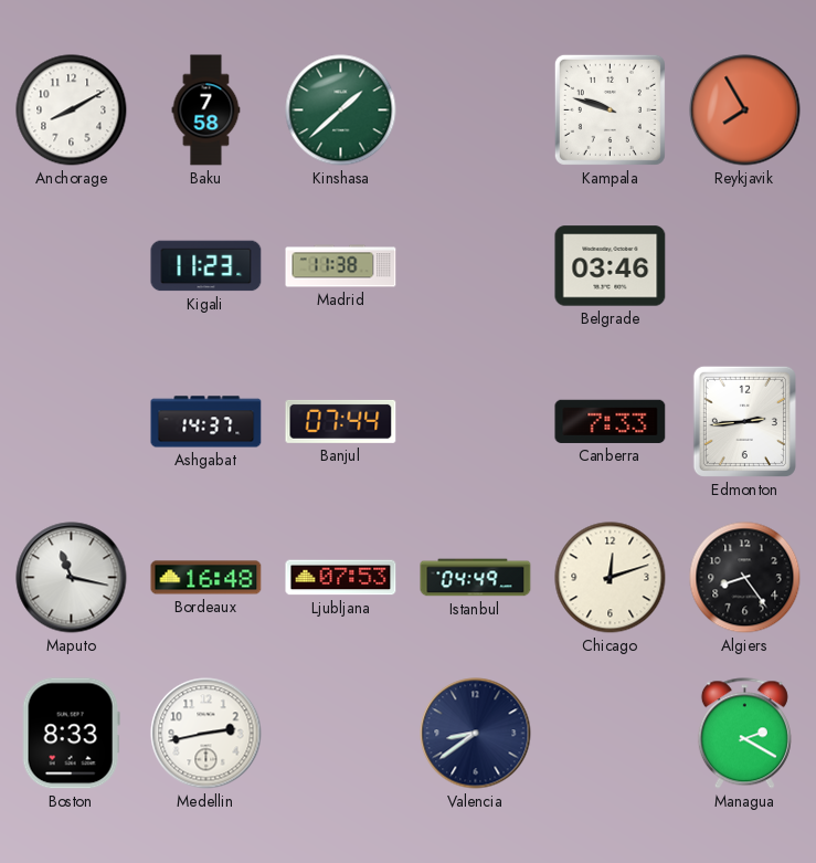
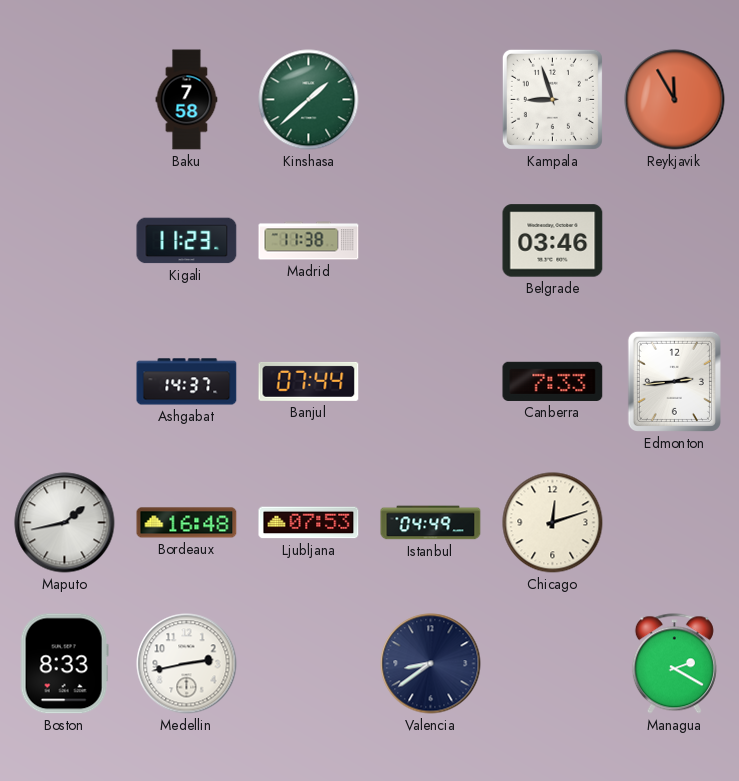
Anchorage: 8:10 -> none
Kampala: 9:48 -> 8:57
Reykjavik: 7:55 -> 11:55
Maputo: 11:17 -> 1:43
Algiers: 8:24 -> none
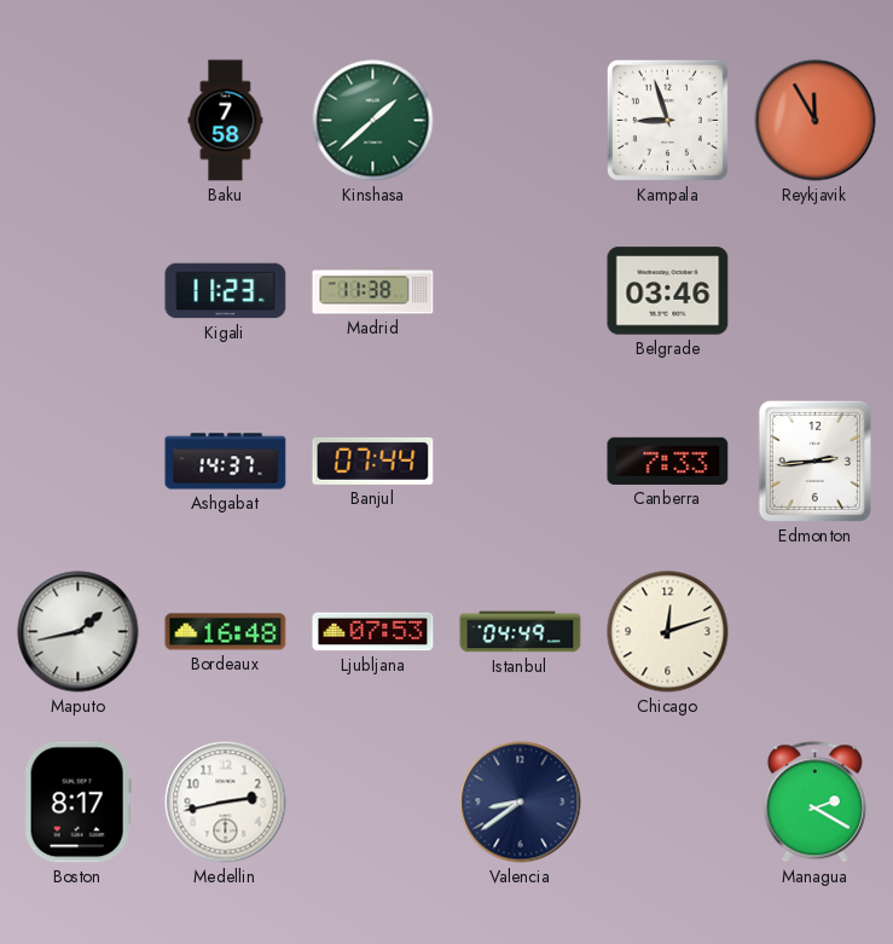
Boston: 8:33 -> 8:17
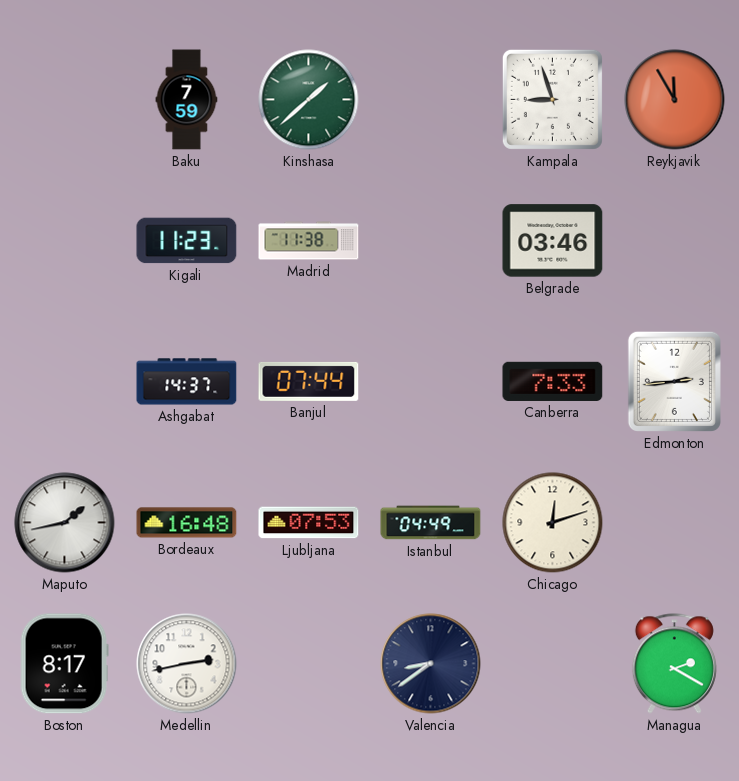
Baku: 7:58 -> 7:59
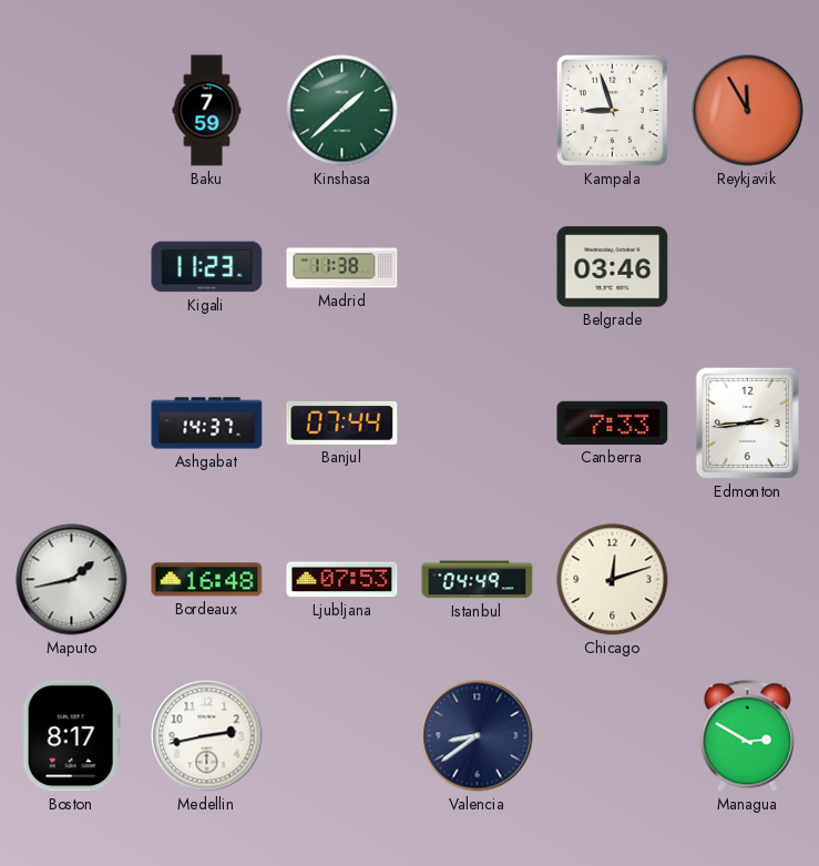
Managua: 2:20 -> 2:50
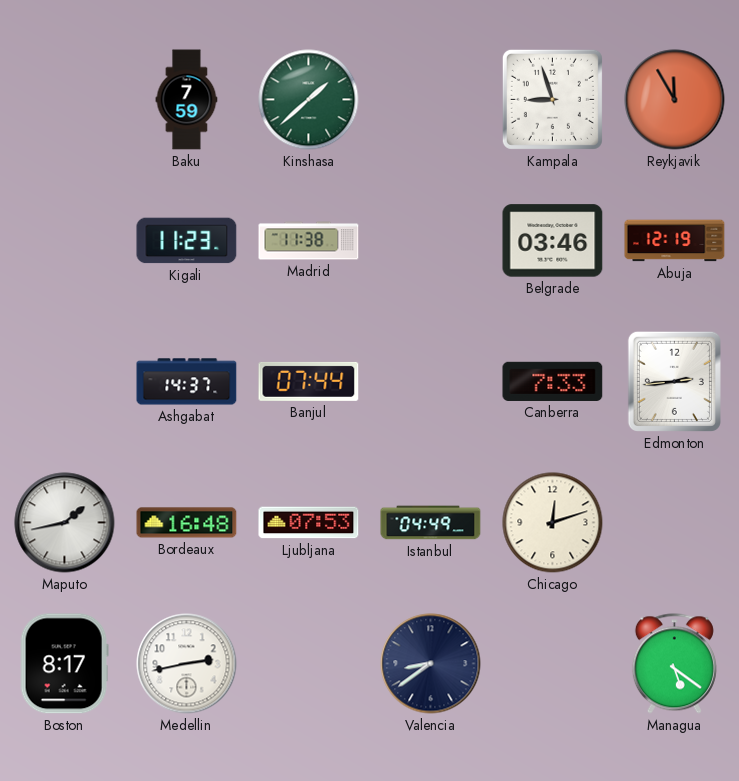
Abuja: none -> 12:19
Managua: 2:50 -> 5:21
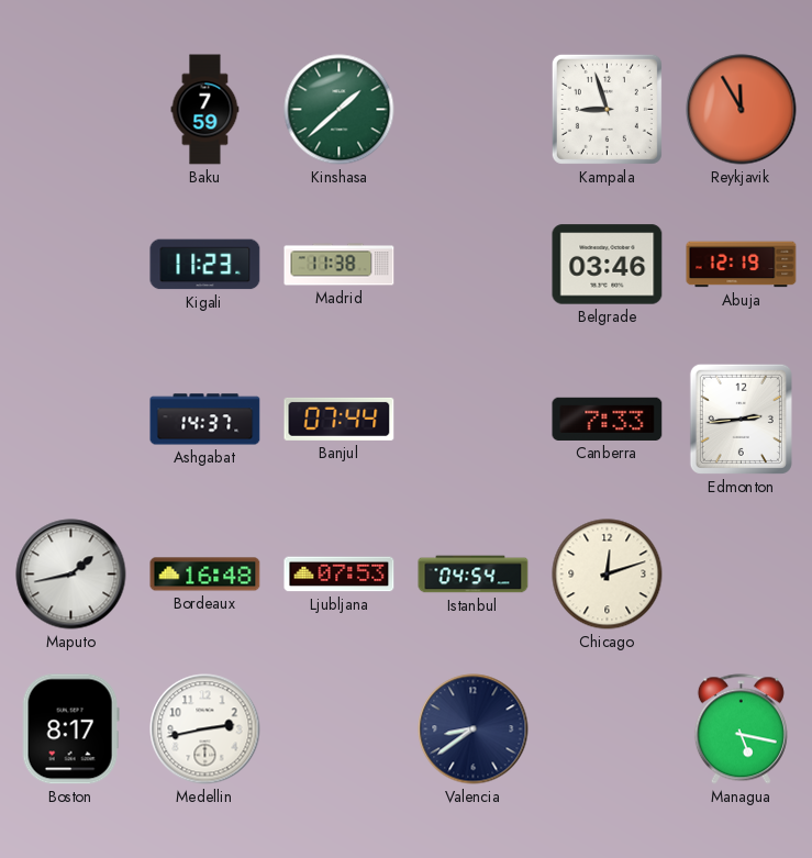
Istanbul: 04:49 -> 04:54
Managua: 5:21 -> 5:17
